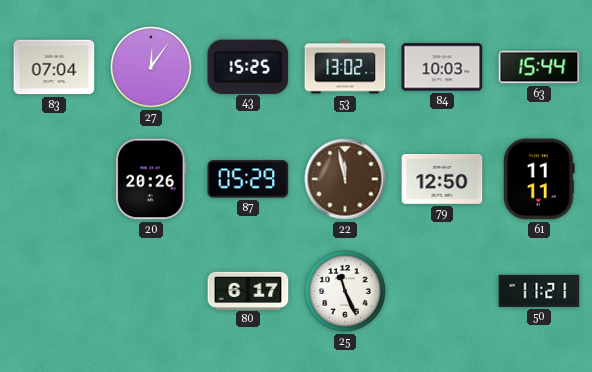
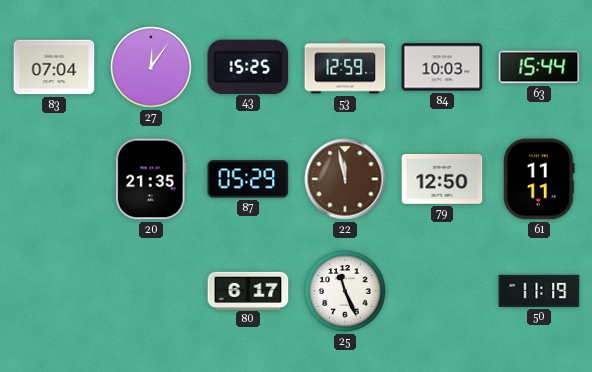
53: 13:02 -> 12:59
20: 20:26 -> 21:35
50: 11:21 -> 11:19
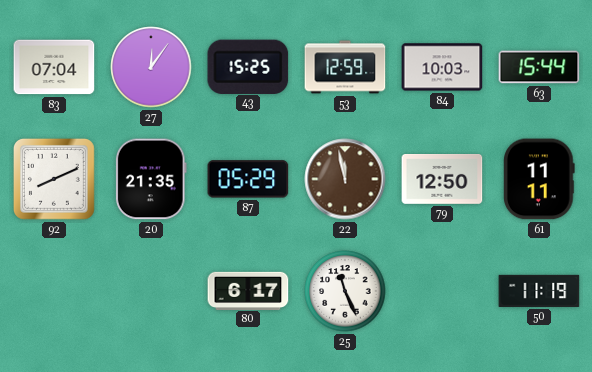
92: none -> 8:11
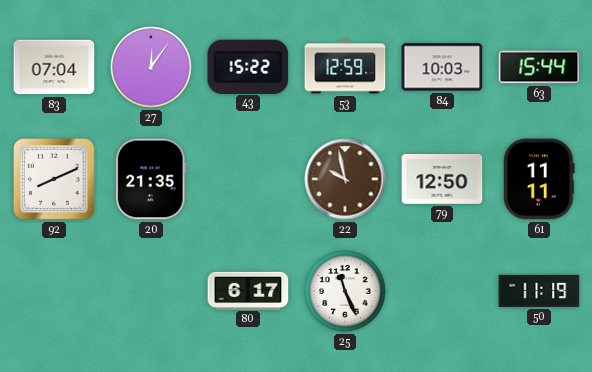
43: 15:25 -> 15:22
87: 05:29 -> none
22: 11:58 -> 9:58
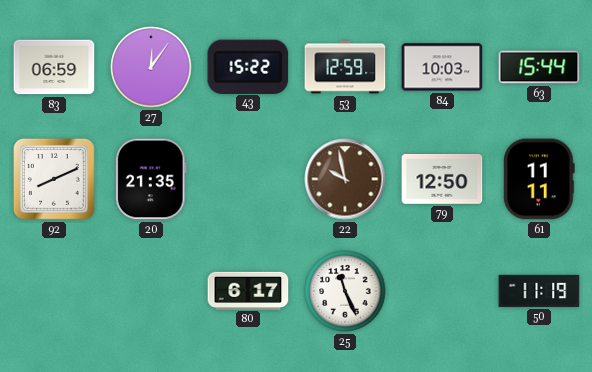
83: 07:04 -> 06:59
